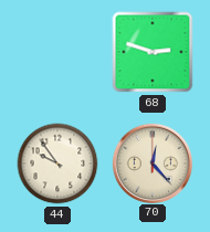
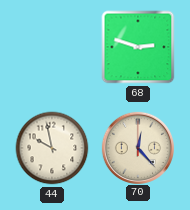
44: 9:54 -> 9:58
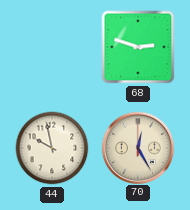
70: 12:23 -> 12:25
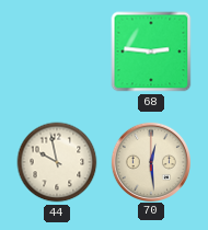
68: 2:48 -> 2:46
70: 12:25 -> 12:29
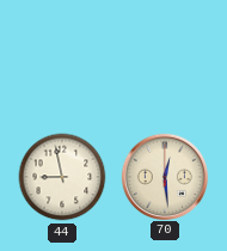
68: 2:46 -> none
44: 9:58 -> 8:58
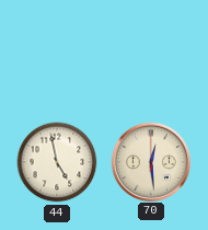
44: 8:58 -> 4:58
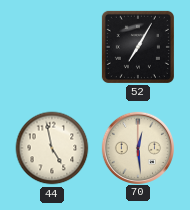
52: none -> 7:05
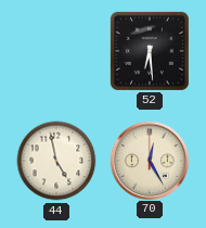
52: 7:05 -> 6:29
70: 12:29 -> 12:25
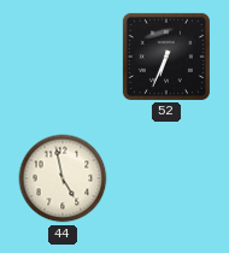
52: 6:29 -> 6:34
70: 12:25 -> none
